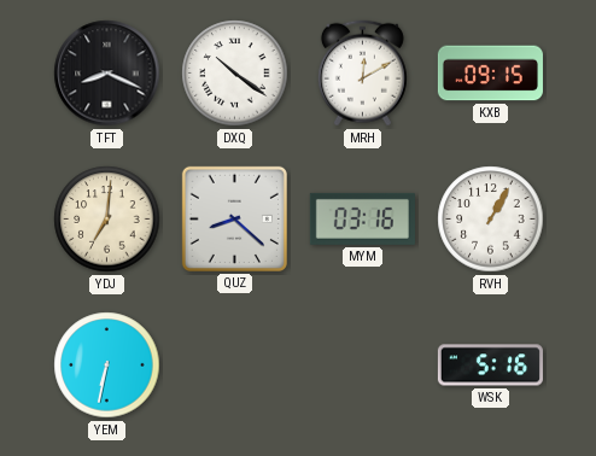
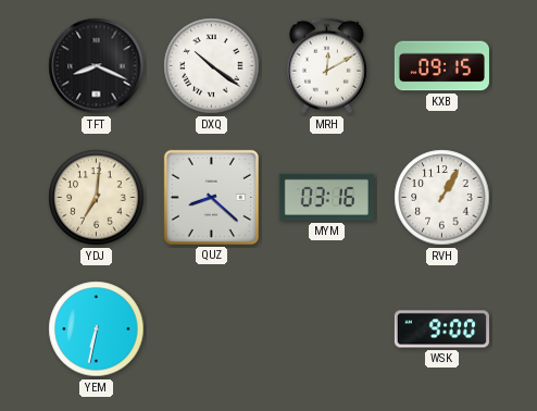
WSK: 5:16 -> 9:00
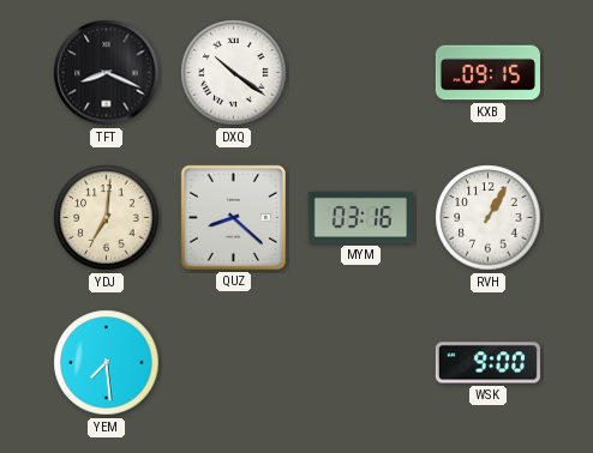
MRH: 12:10 -> none
YEM: 6:32 -> 7:29
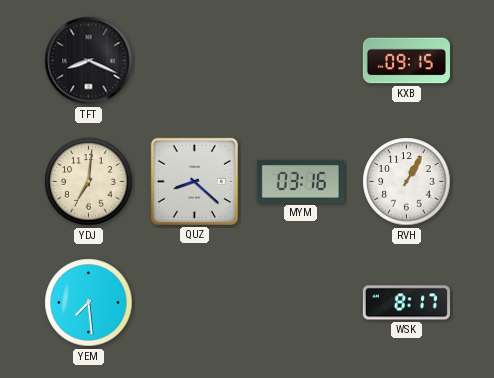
DXQ: 10:21 -> none
WSK: 9:00 -> 8:17
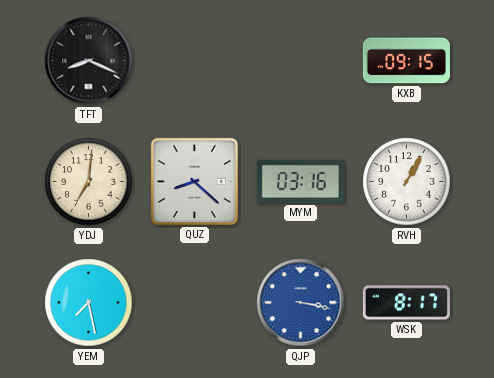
YEM: 7:29 -> 7:28
QJP: none -> 3:17
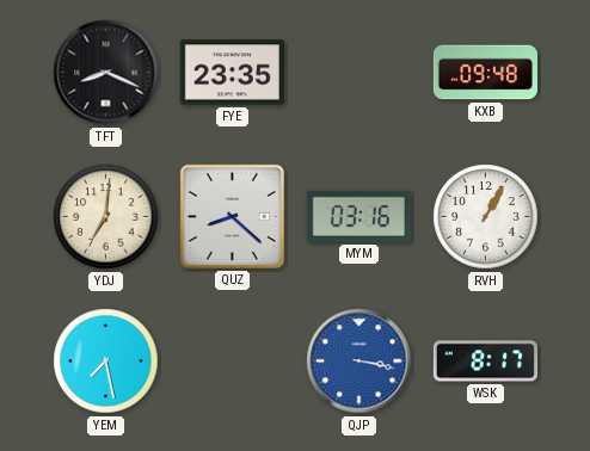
FYE: none -> 23:35
KXB: 09:15 -> 09:48
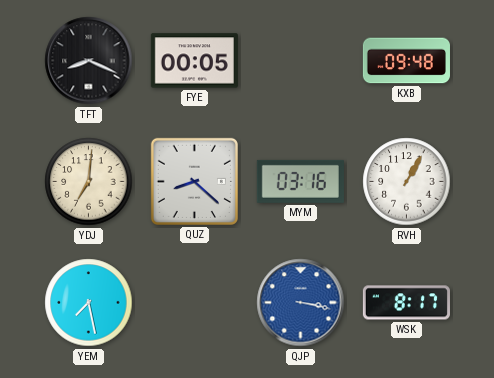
FYE: 23:35 -> 00:05
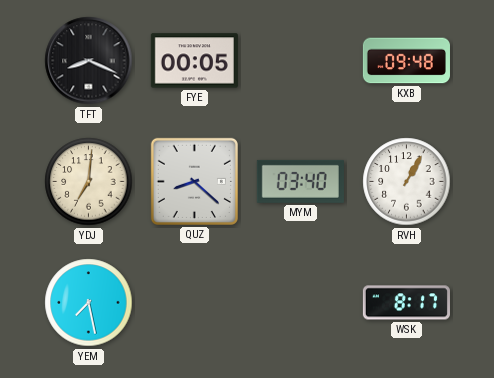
MYM: 03:16 -> 03:40
QJP: 3:17 -> none
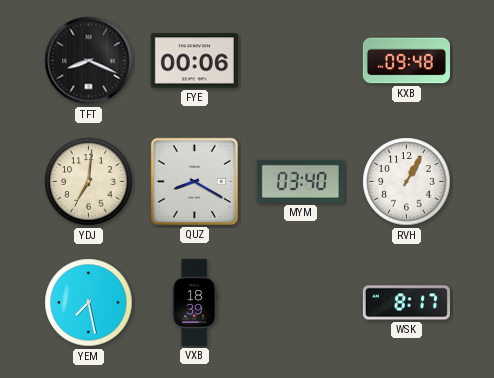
FYE: 00:05 -> 00:06
QUZ: 8:22 -> 8:20
VXB: none -> 18:39
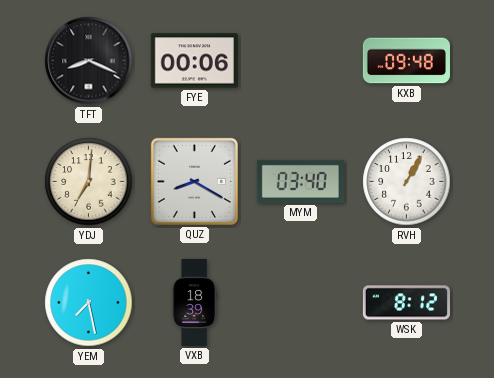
WSK: 8:17 -> 8:12
